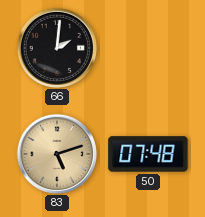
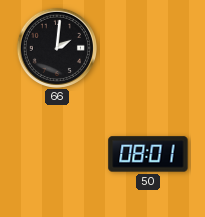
83: 5:12 -> none
50: 07:48 -> 08:01
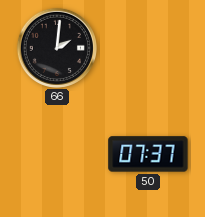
50: 08:01 -> 07:37
